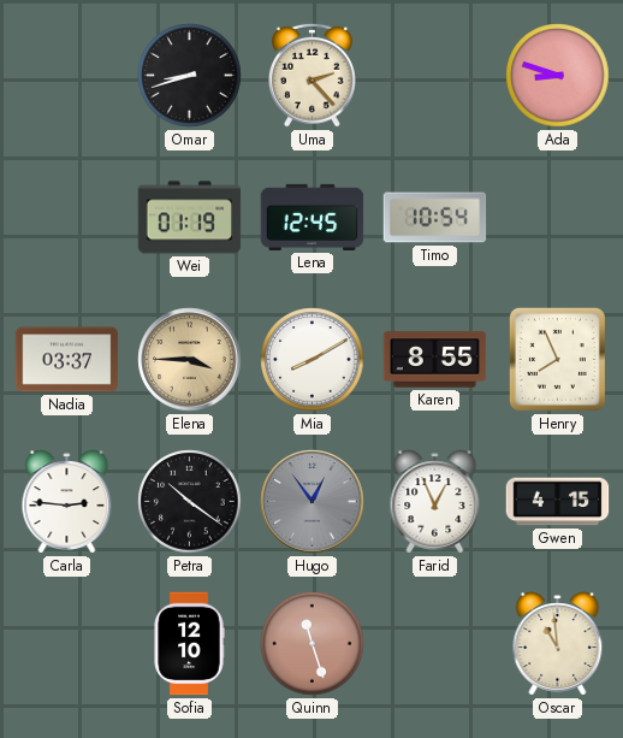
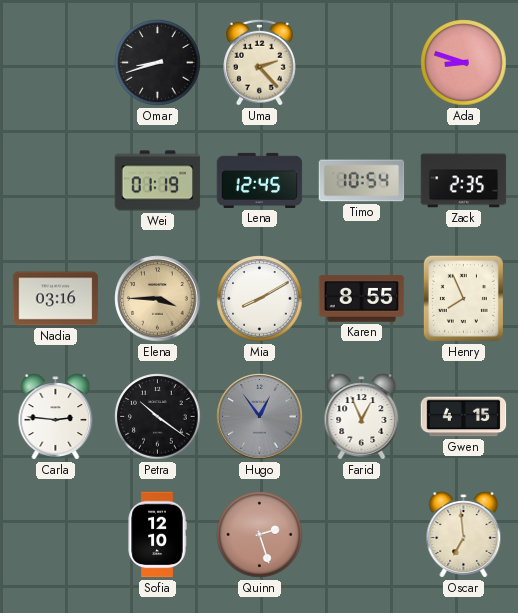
Zack: none -> 2:35
Nadia: 03:37 -> 03:16
Quinn: 11:27 -> 2:27
Oscar: 10:59 -> 6:59
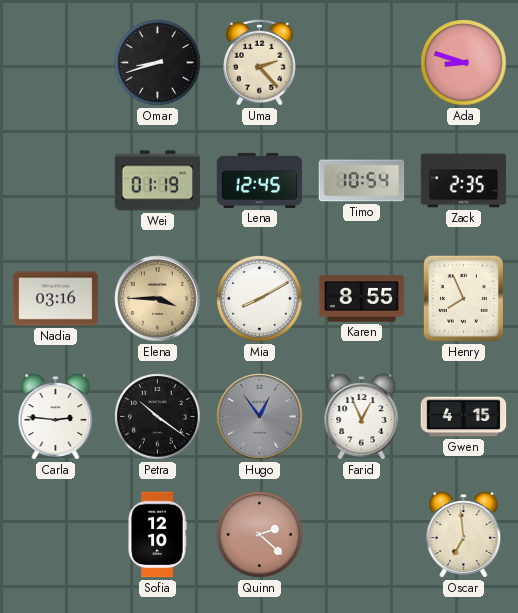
Quinn: 2:27 -> 2:22
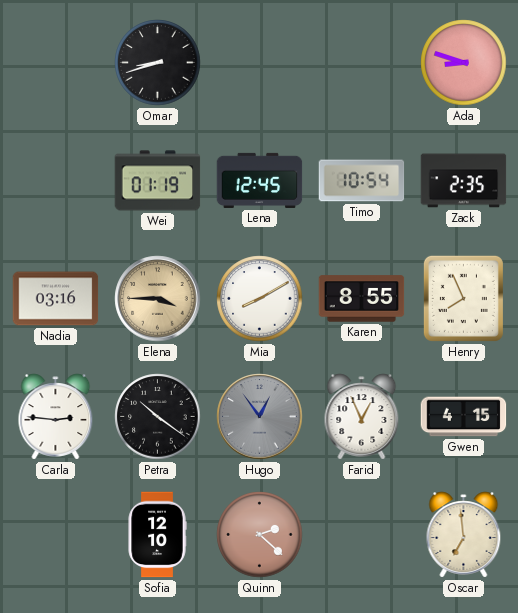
Uma: 2:23 -> none
